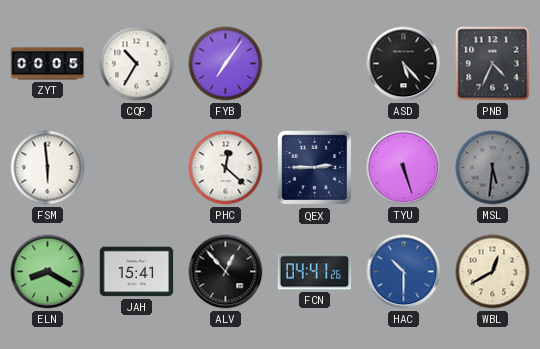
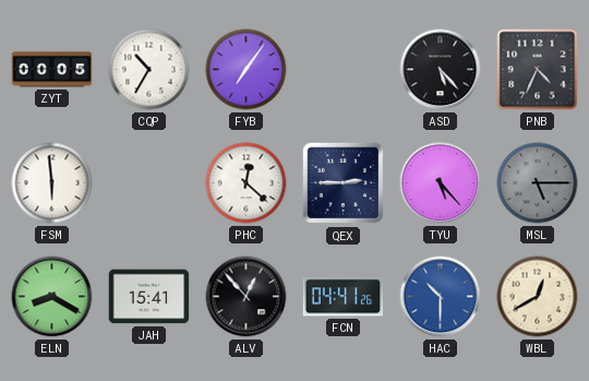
TYU: 5:27 -> 5:23
MSL: 5:31 -> 5:15
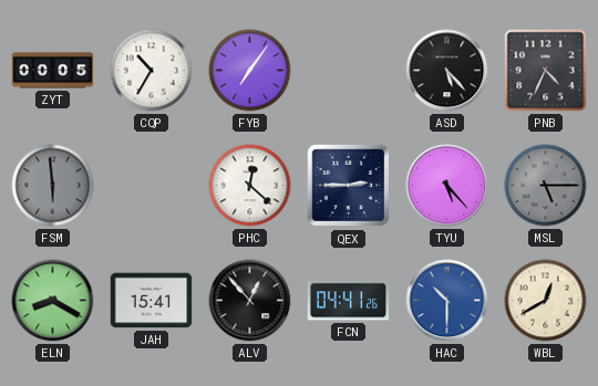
FSM dial: white -> grey
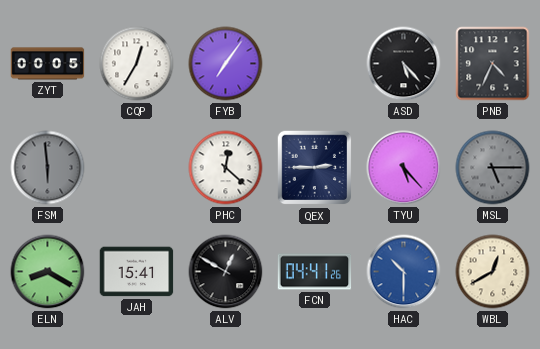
CQP: 10:35 -> 12:35
ALV: 12:53 -> 12:50
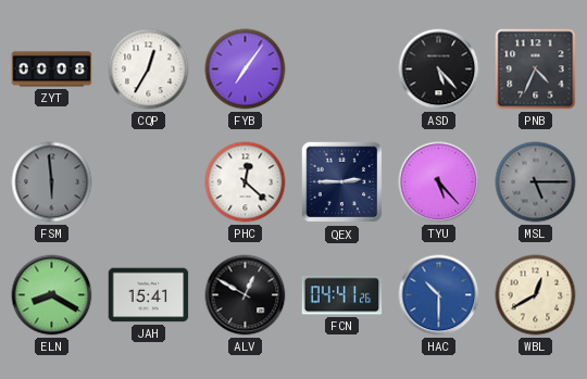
ZYT: 00:05 -> 00:08
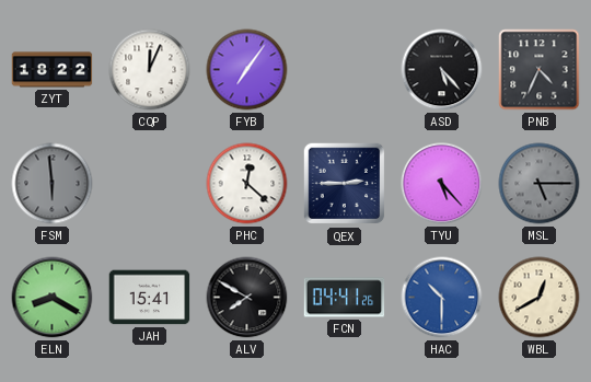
ZYT: 00:08 -> 18:22
CQP: 12:35 -> 12:04
ALV: 12:50 -> 7:50
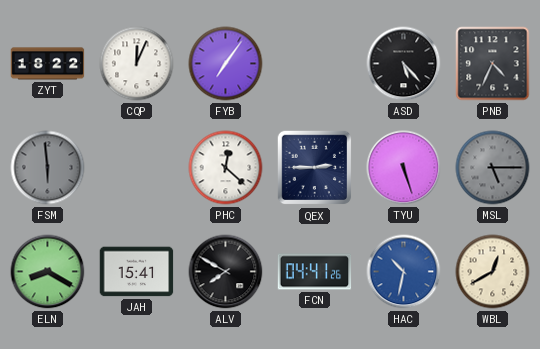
TYU: 5:23 -> 5:27
HAC: 10:30 -> 10:32
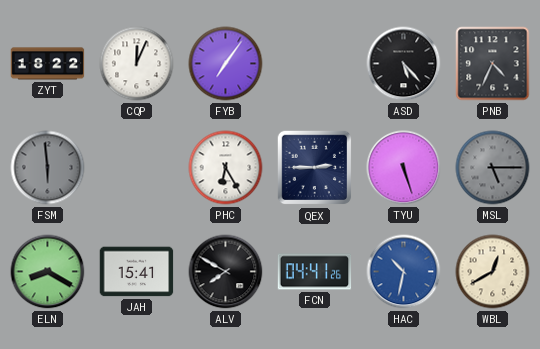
PHC: 12:22 -> 6:25
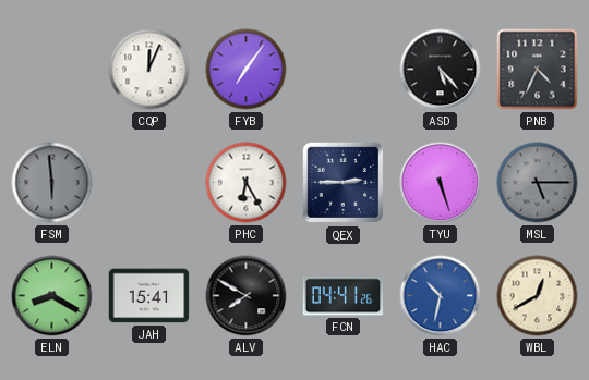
ZYT: 18:22 -> none
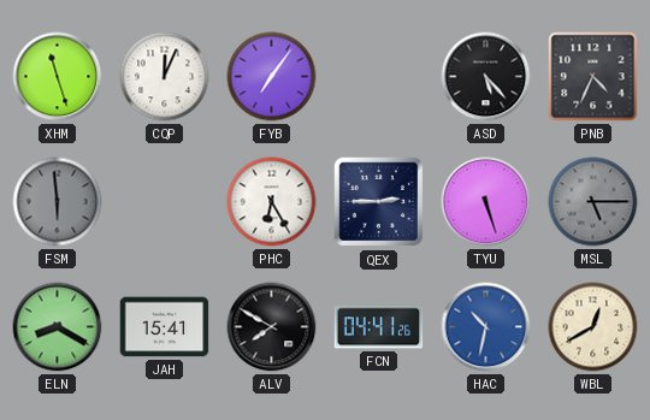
XHM: none -> 11:27
